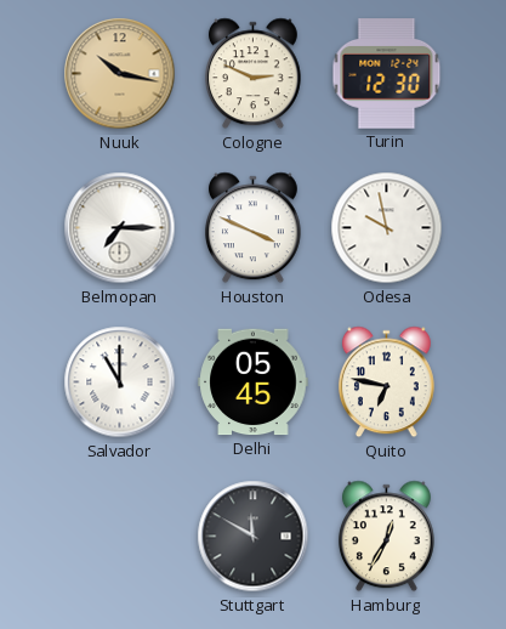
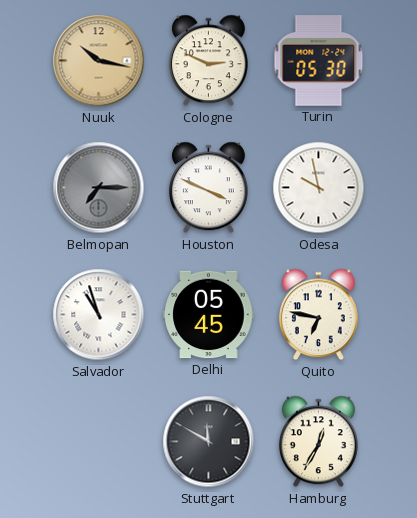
Turin: 12:30 -> 05:30
Belmopan dial: white -> grey
Salvador: 11:00 -> 10:57
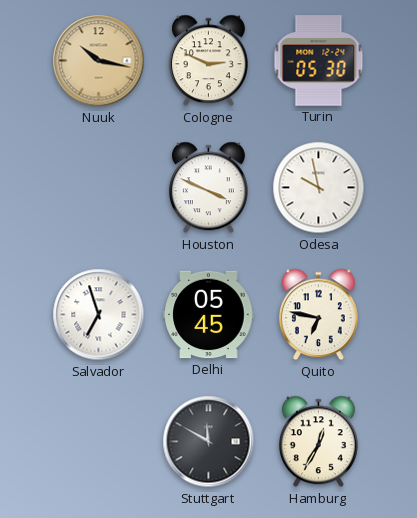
Belmopan: 7:15 -> none
Salvador: 10:57 -> 6:57
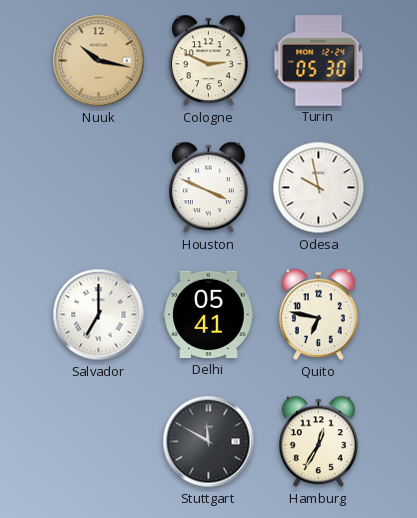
Salvador: 6:57 -> 7:00
Delhi: 05:45 -> 05:41
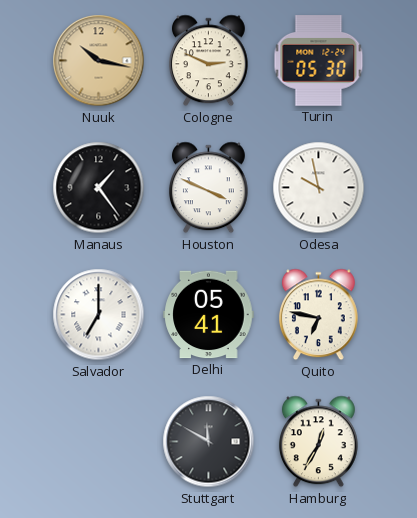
Manaus: none -> 1:24
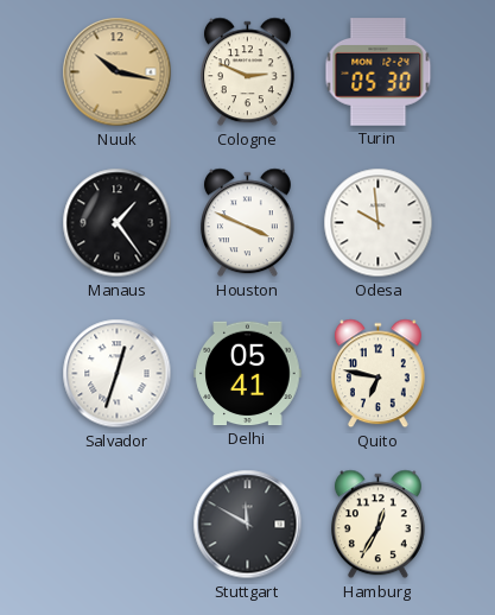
Odesa: 9:58 -> 9:59
Salvador: 7:00 -> 12:33
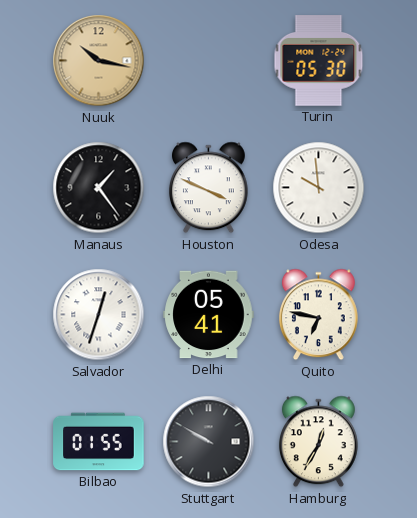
Cologne: 2:49 -> none
Bilbao: none -> 01:55
Stuttgart: 11:50 -> 9:50
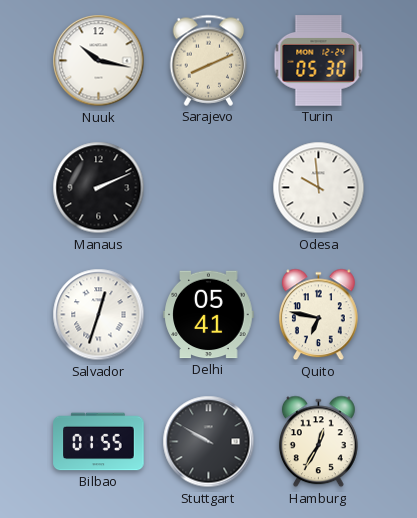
Nuuk dial: champagne -> white
Sarajevo: none -> 8:11
Manaus: 1:24 -> 2:11
Houston: 3:49 -> none
